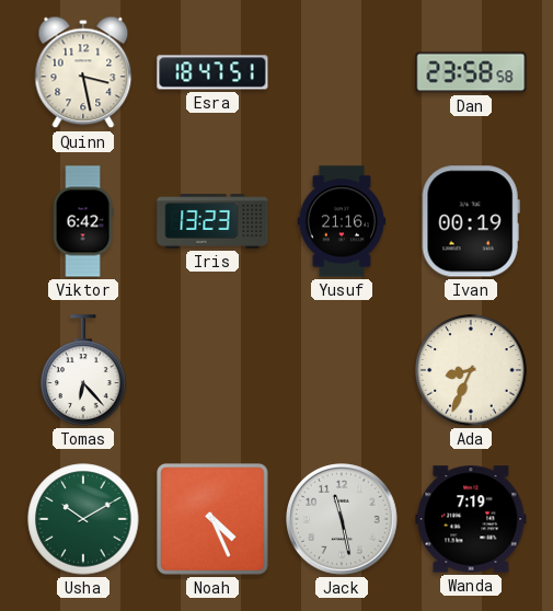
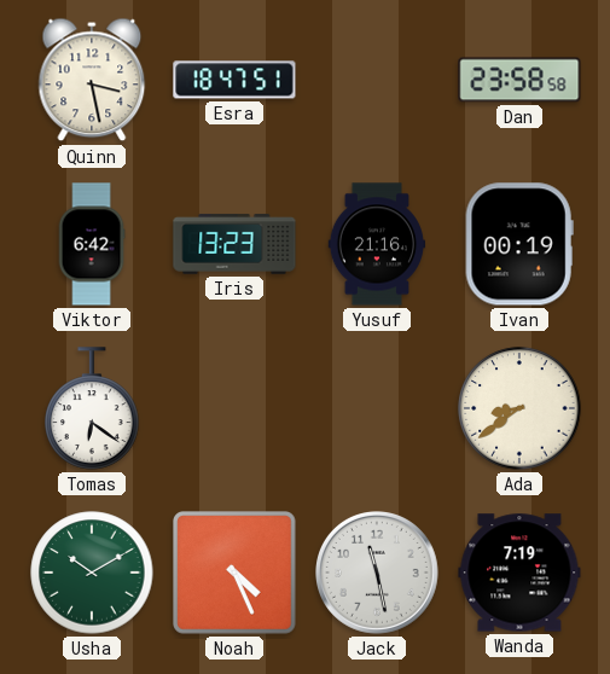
Tomas: 6:23 -> 6:21
Ada: 8:34 -> 8:39
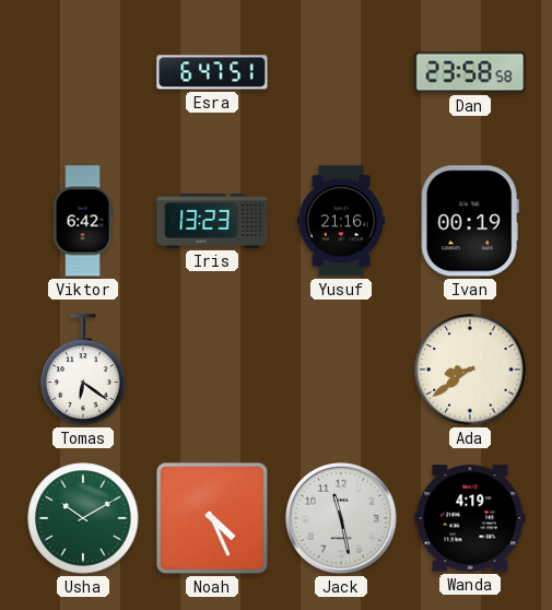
Quinn: 3:28 -> none
Esra: 18:47 -> 6:47
Wanda: 7:19 -> 4:19
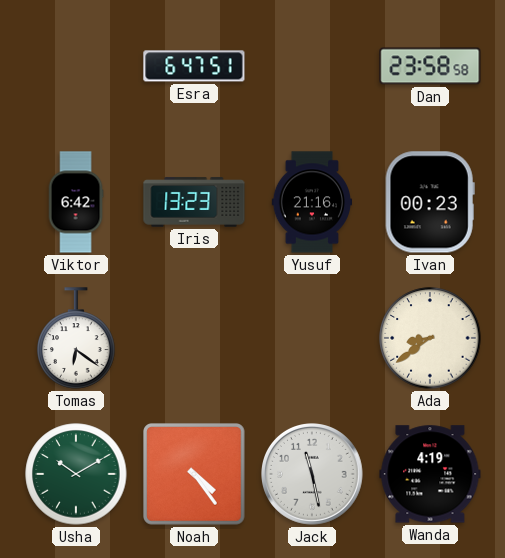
Ivan: 00:19 -> 00:23
Noah: 4:26 -> 4:24
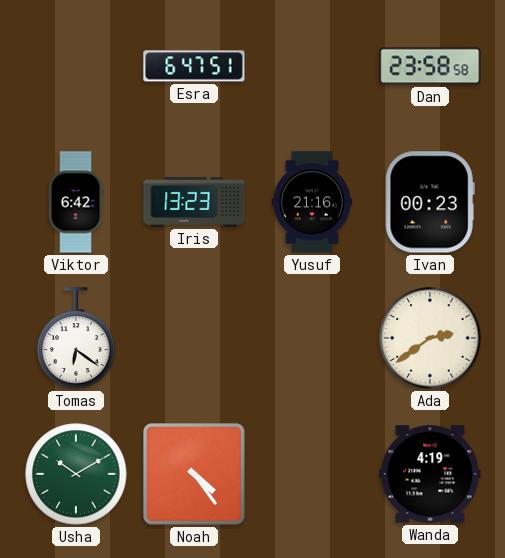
Ada: 8:39 -> 2:39
Jack: 11:28 -> none
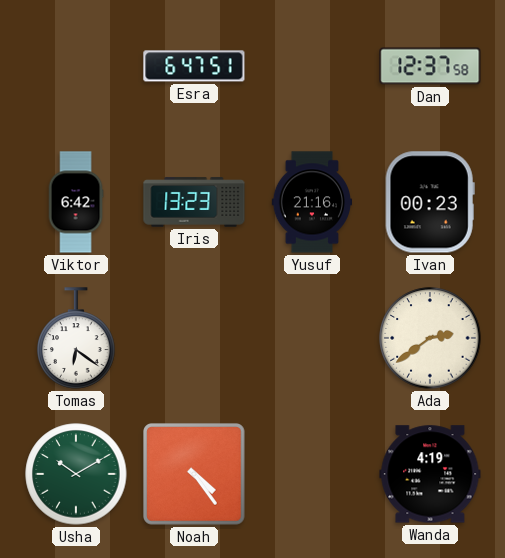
Dan: 23:58 -> 12:37
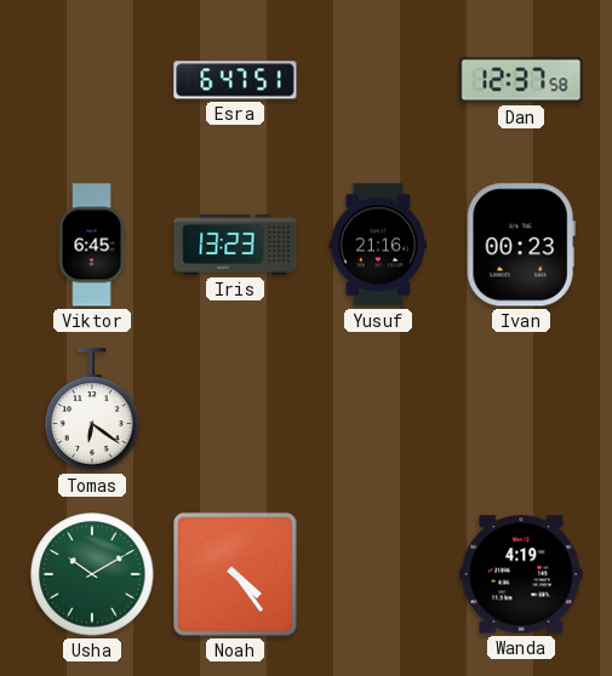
Viktor: 6:42 -> 6:45
Ada: 2:39 -> none
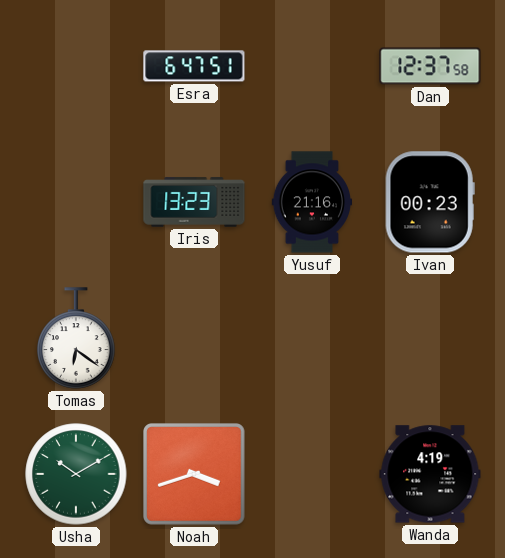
Viktor: 6:45 -> none
Noah: 4:24 -> 3:42
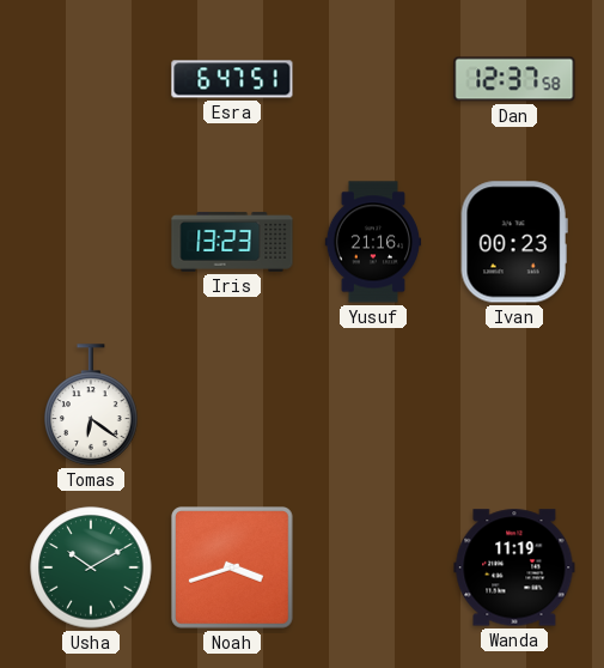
Wanda: 4:19 -> 11:19
